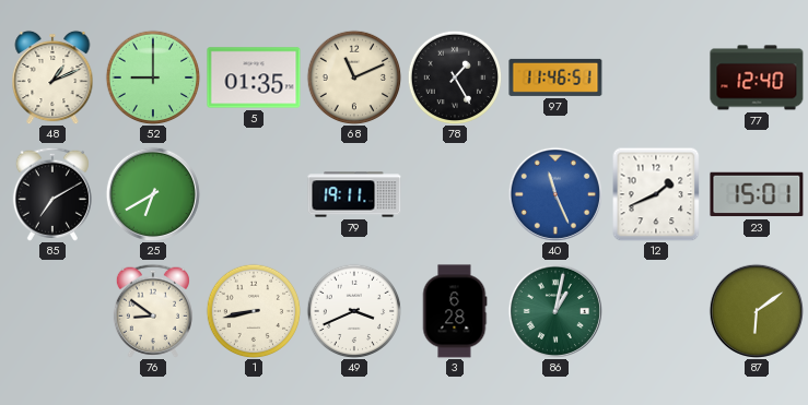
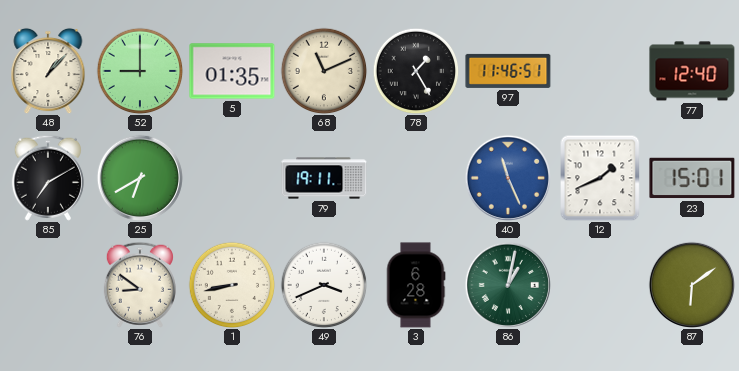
48: 1:11 -> 1:07
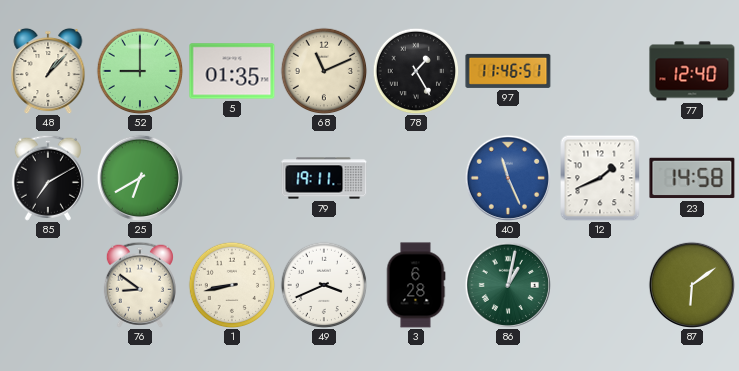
23: 15:01 -> 14:58
